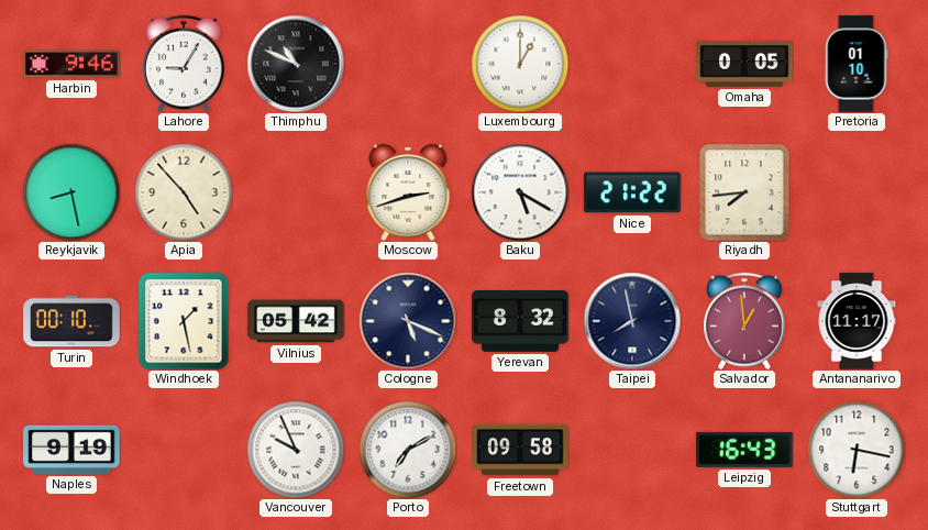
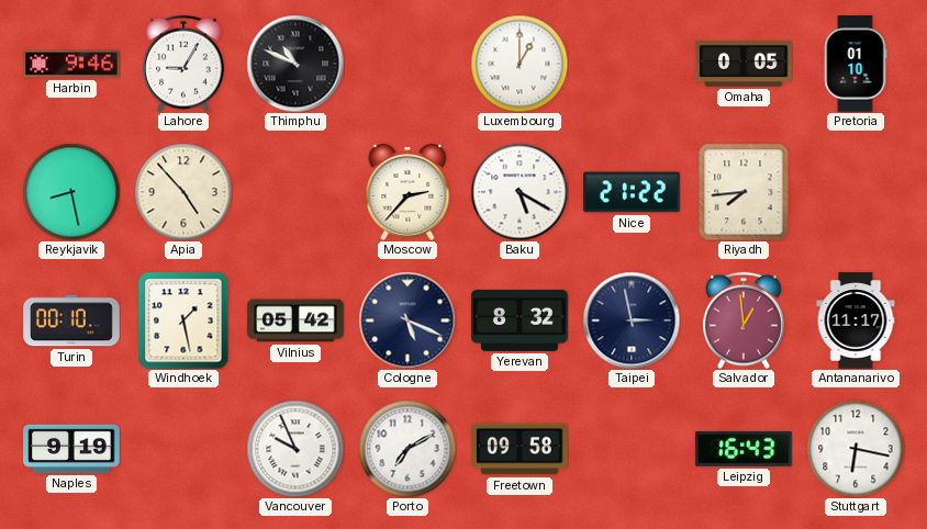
Moscow: 2:42 -> 2:37
Taipei: 7:58 -> 2:58
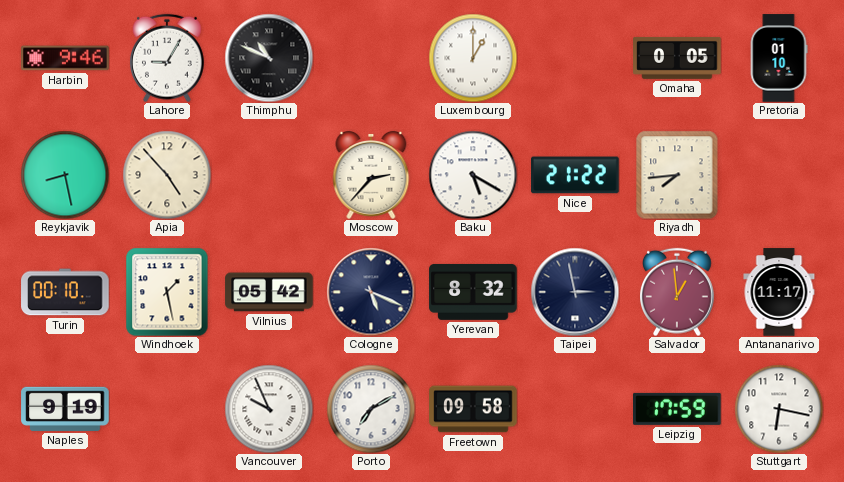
Leipzig: 16:43 -> 17:59
